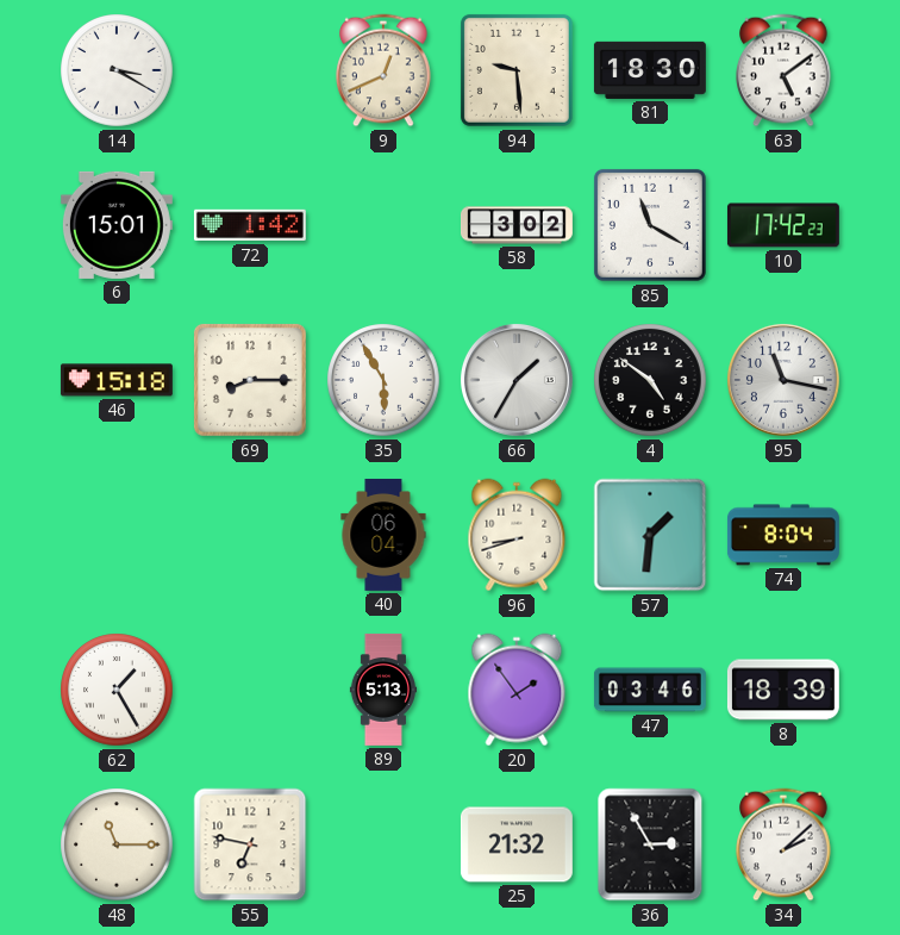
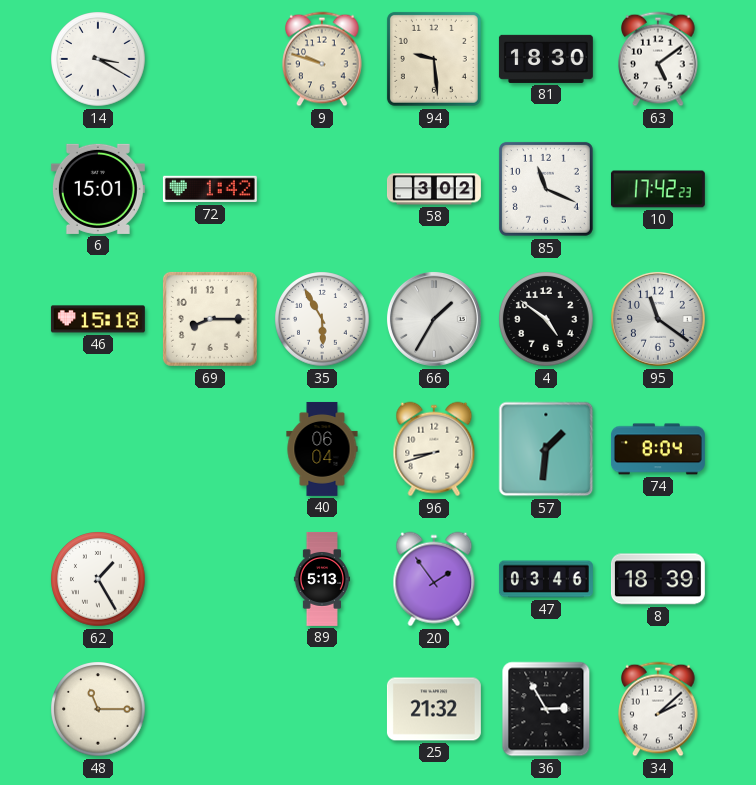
9: 12:41 -> 9:48
85: 11:20 -> 11:19
95: 11:17 -> 11:21
55: 6:47 -> none
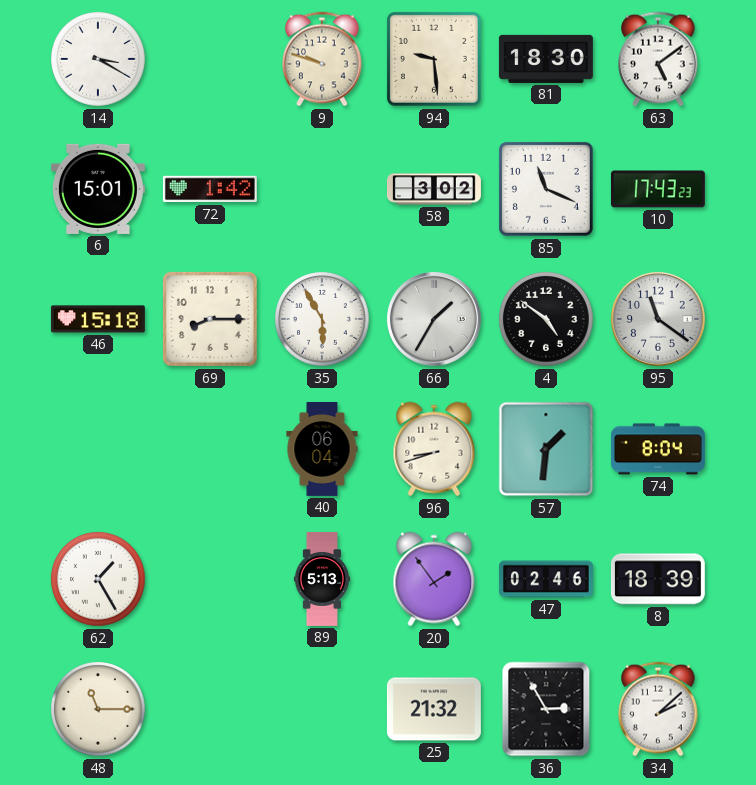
10: 17:42 -> 17:43
47: 03:46 -> 02:46
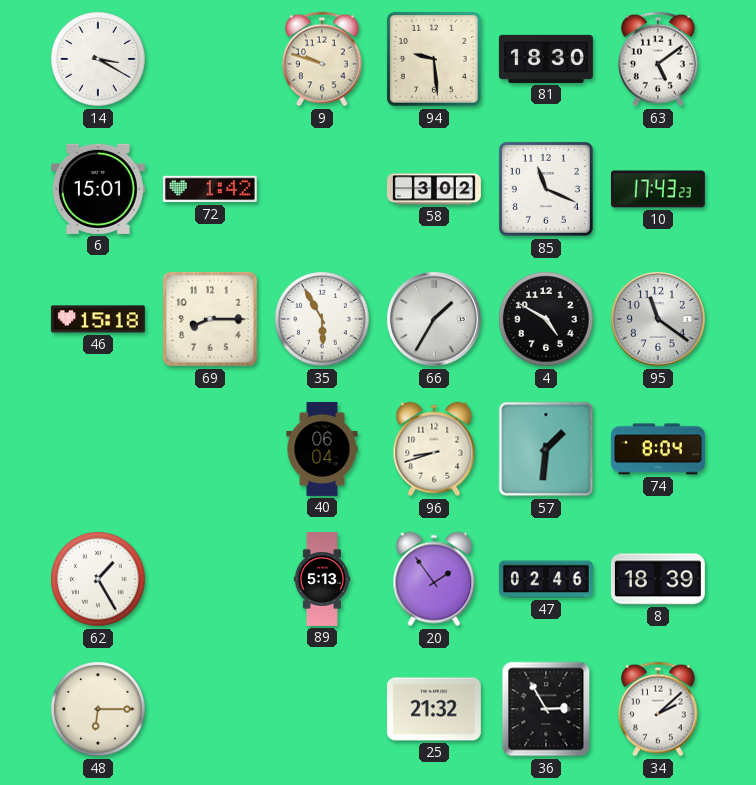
4: 4:51 -> 4:50
48: 11:15 -> 6:15
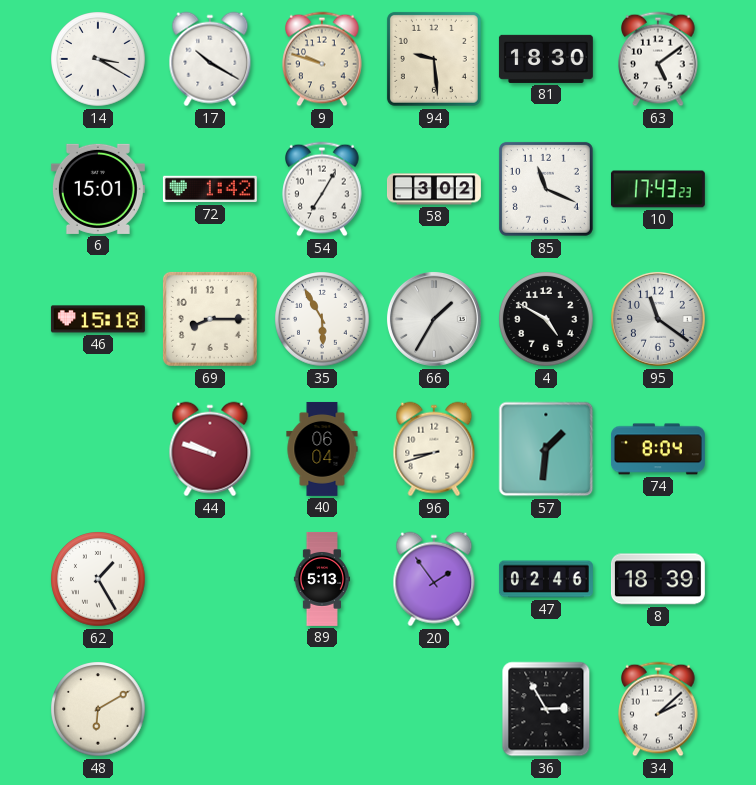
17: none -> 10:20
54: none -> 7:05
44: none -> 9:48
48: 6:15 -> 6:10
25: 21:32 -> none
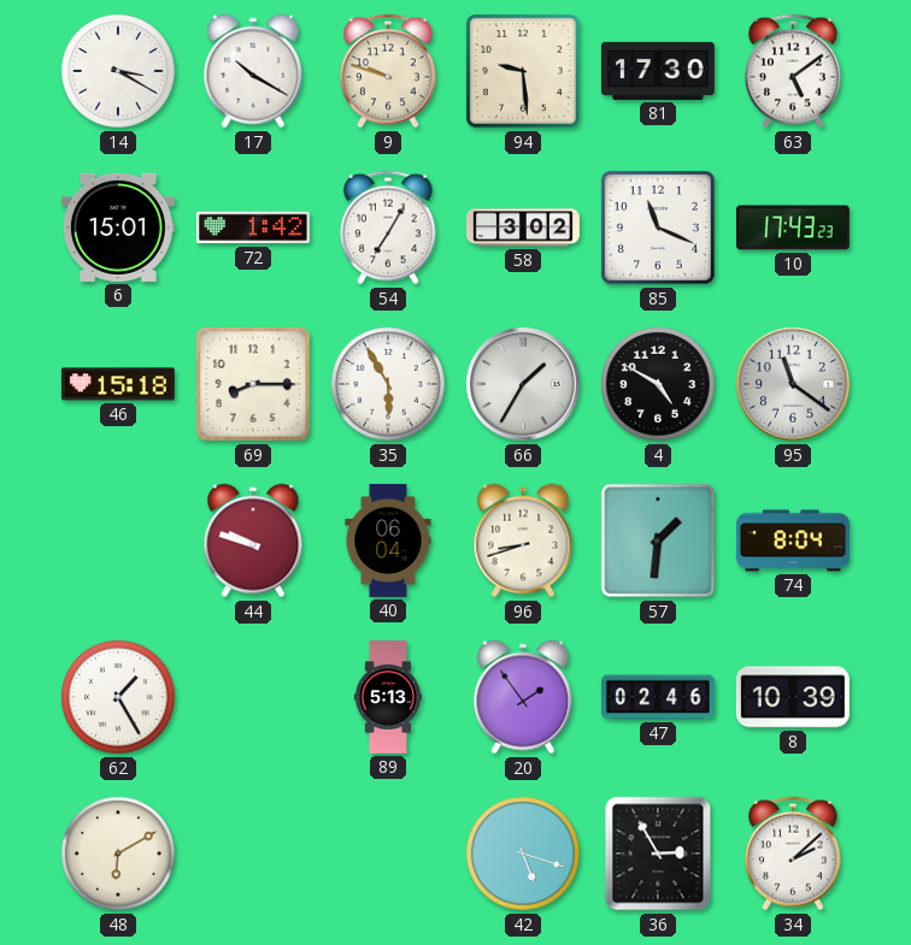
81: 18:30 -> 17:30
8: 18:39 -> 10:39
42: none -> 5:18
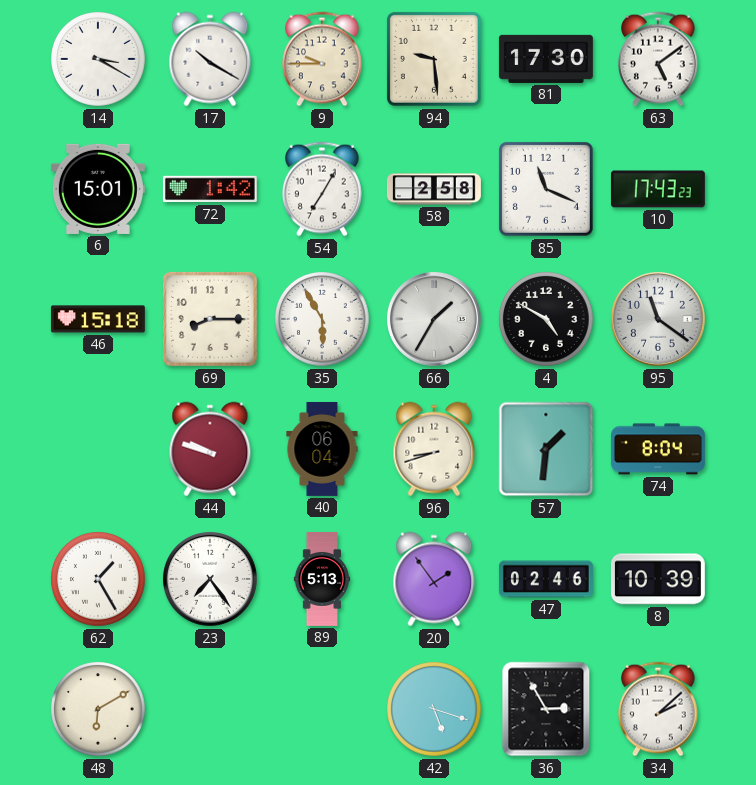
9: 9:48 -> 9:45
58: 3:02 -> 2:58
23: none -> 7:24
